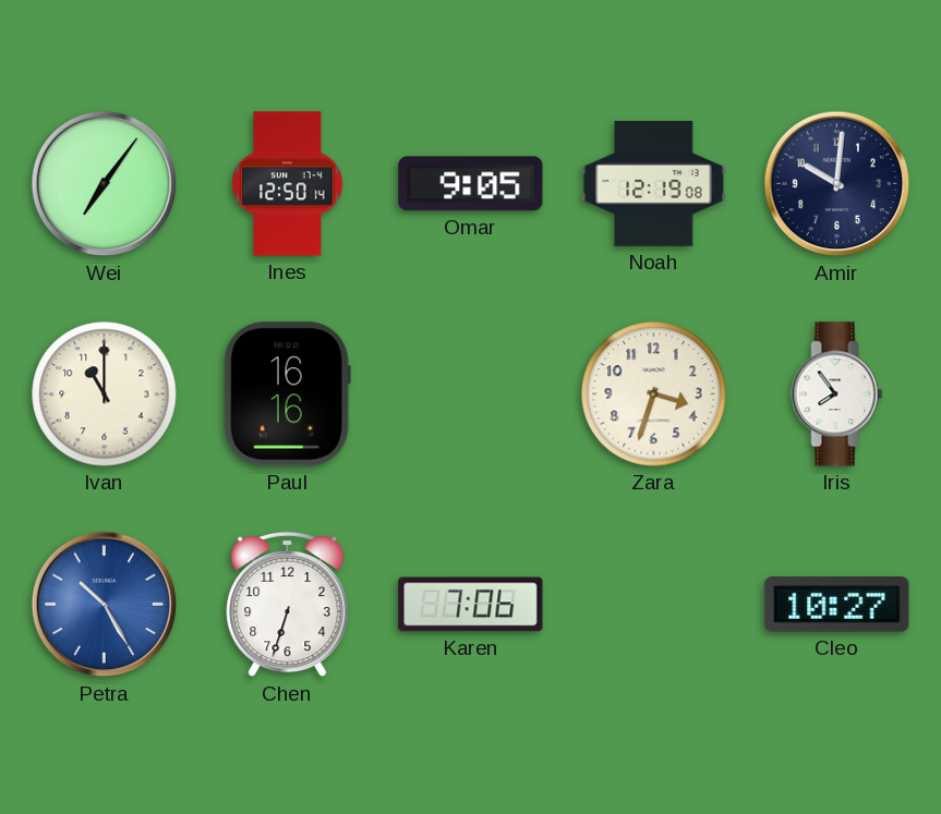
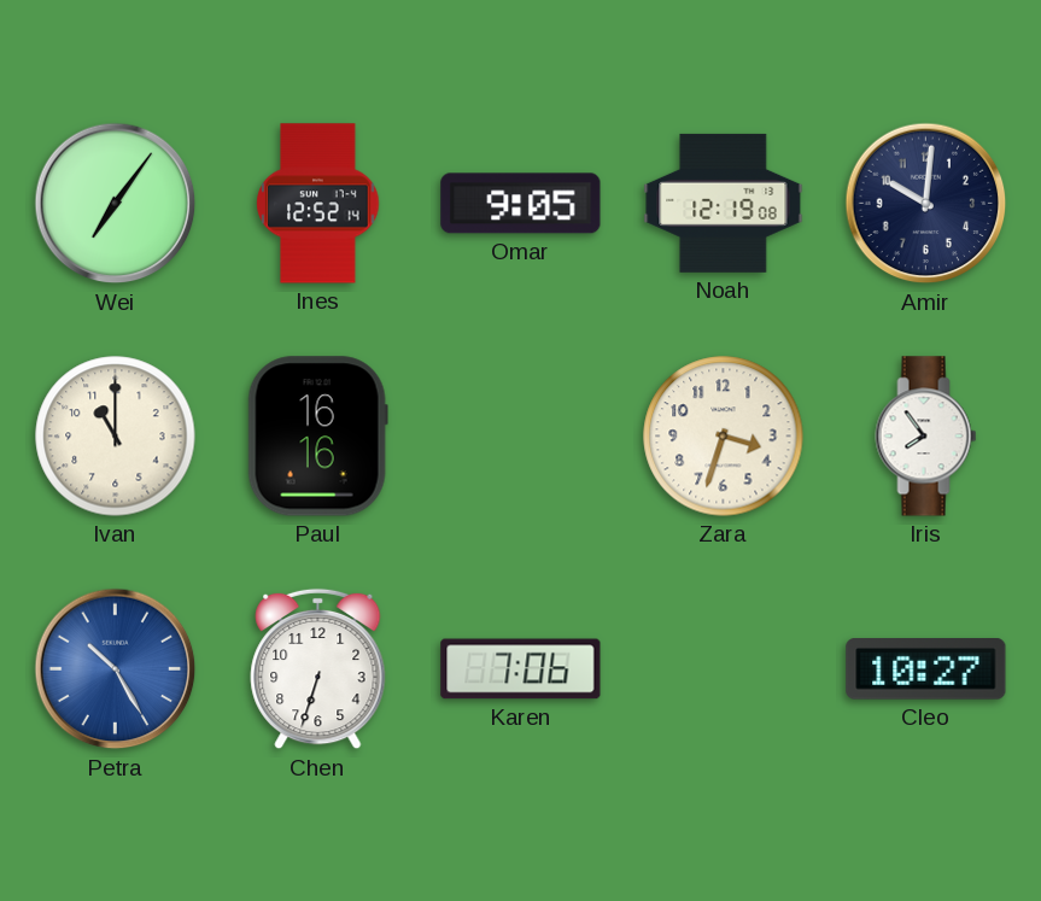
Ines: 12:50 -> 12:52
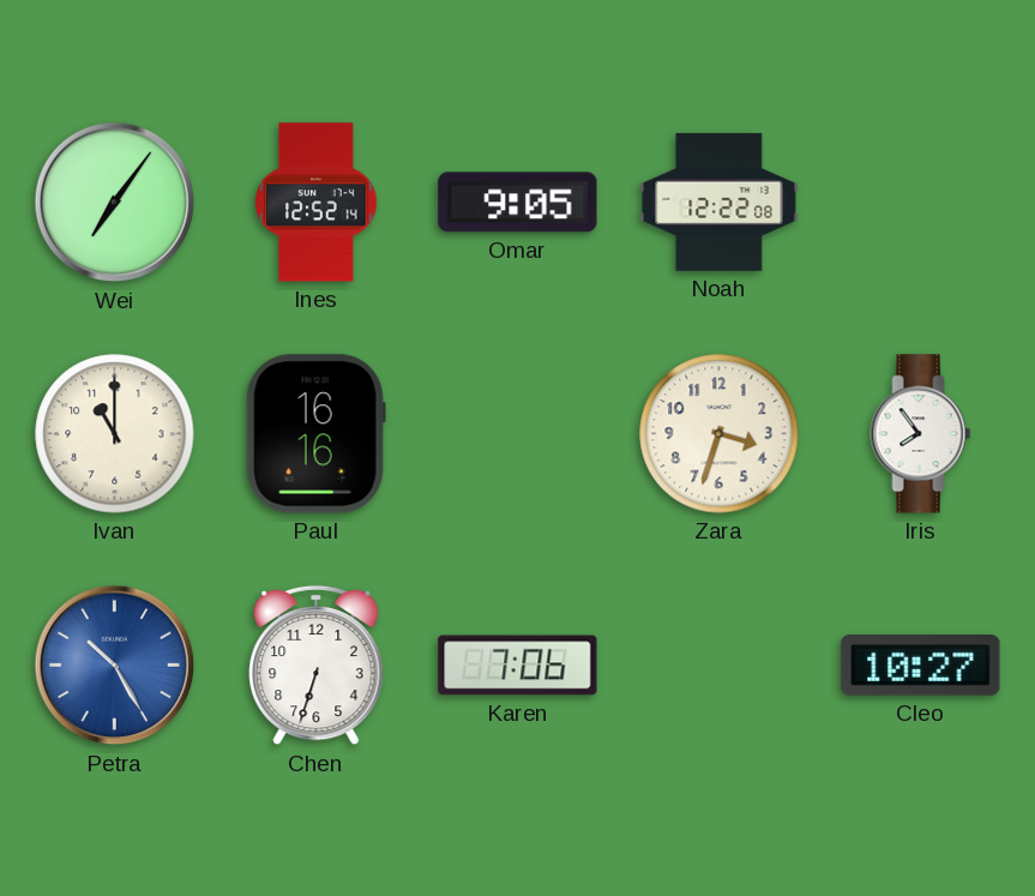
Noah: 12:19 -> 12:22
Amir: 10:01 -> none
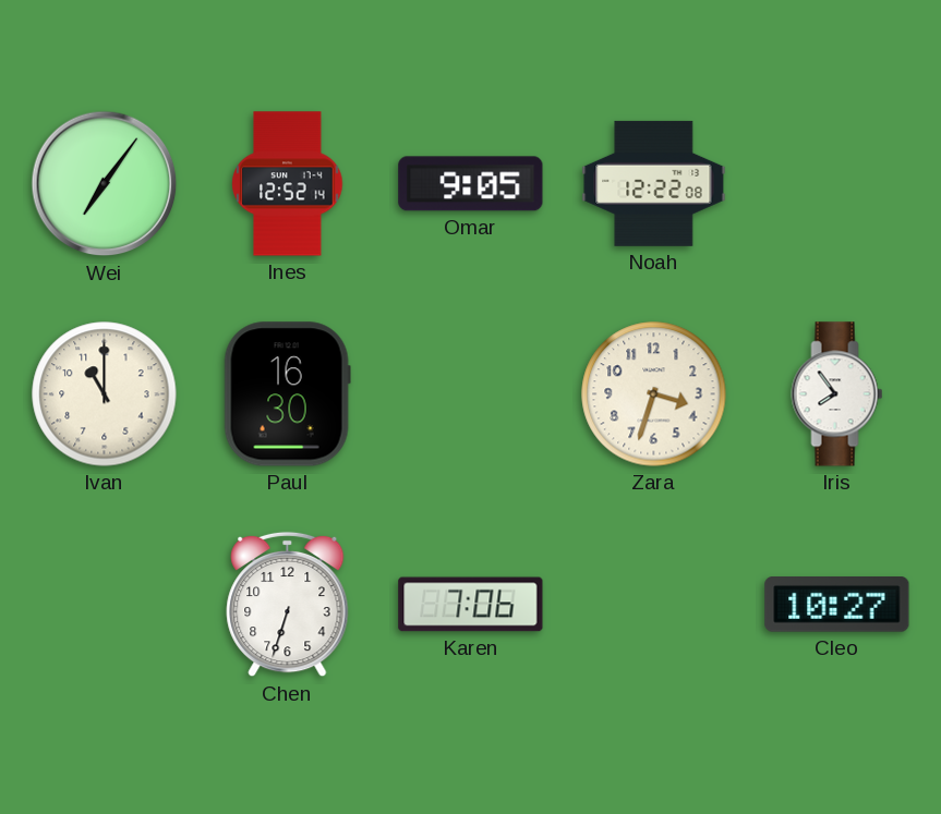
Paul: 16:16 -> 16:30
Petra: 10:25 -> none
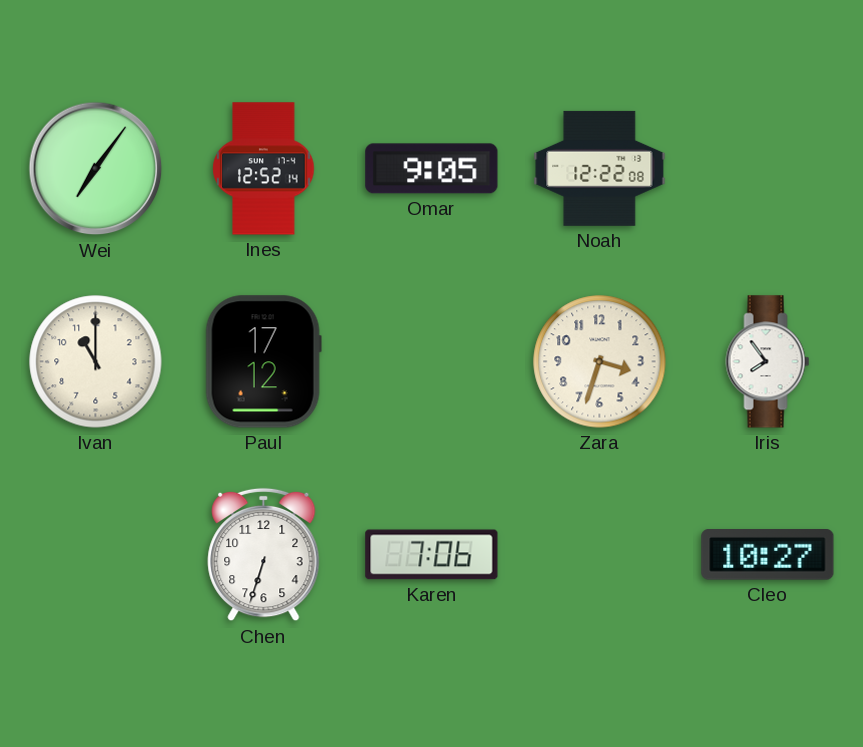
Paul: 16:30 -> 17:12
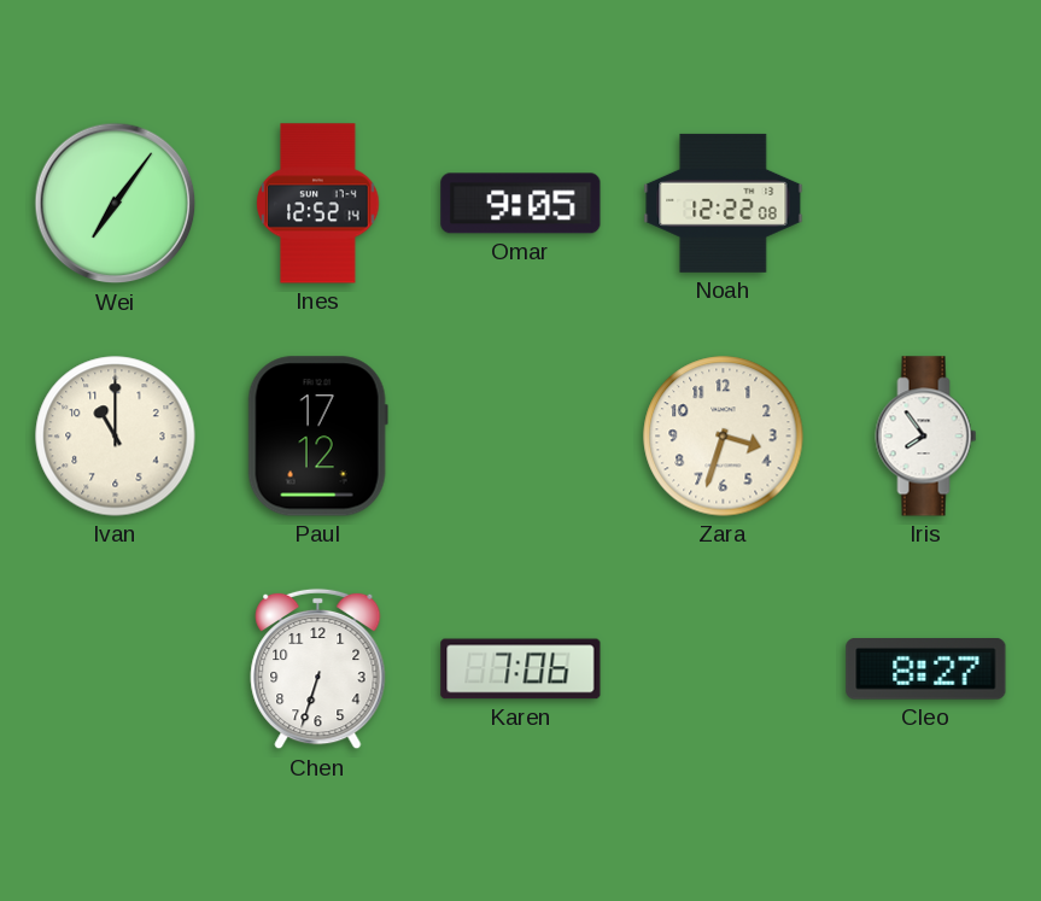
Cleo: 10:27 -> 8:27
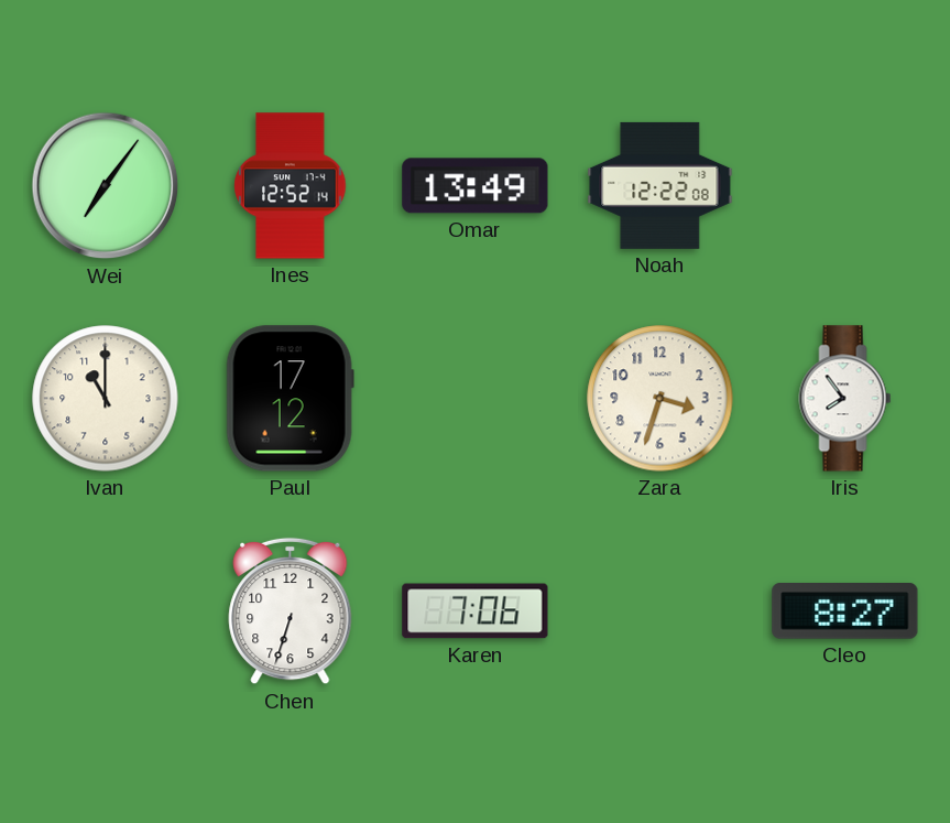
Omar: 9:05 -> 13:49
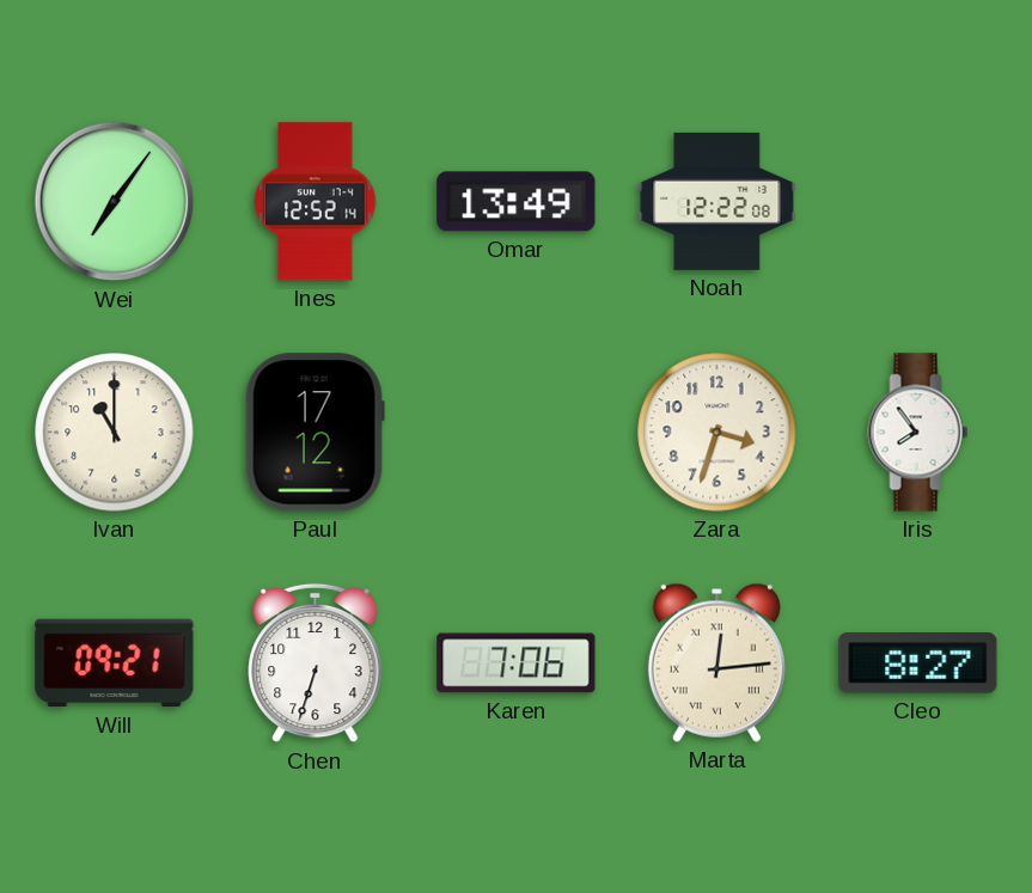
Will: none -> 09:21
Marta: none -> 12:14
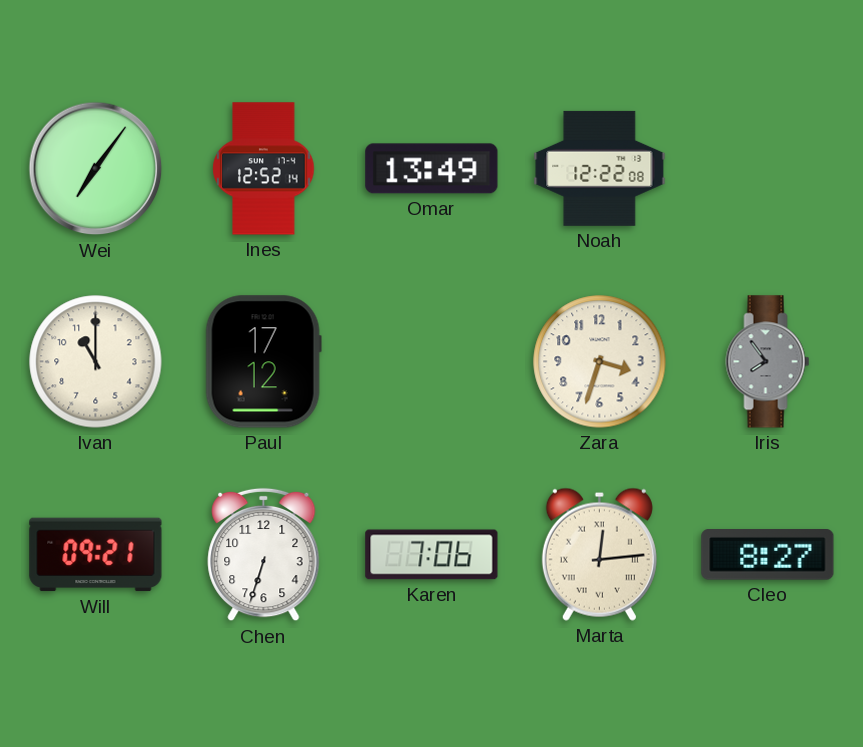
Iris dial: white -> grey
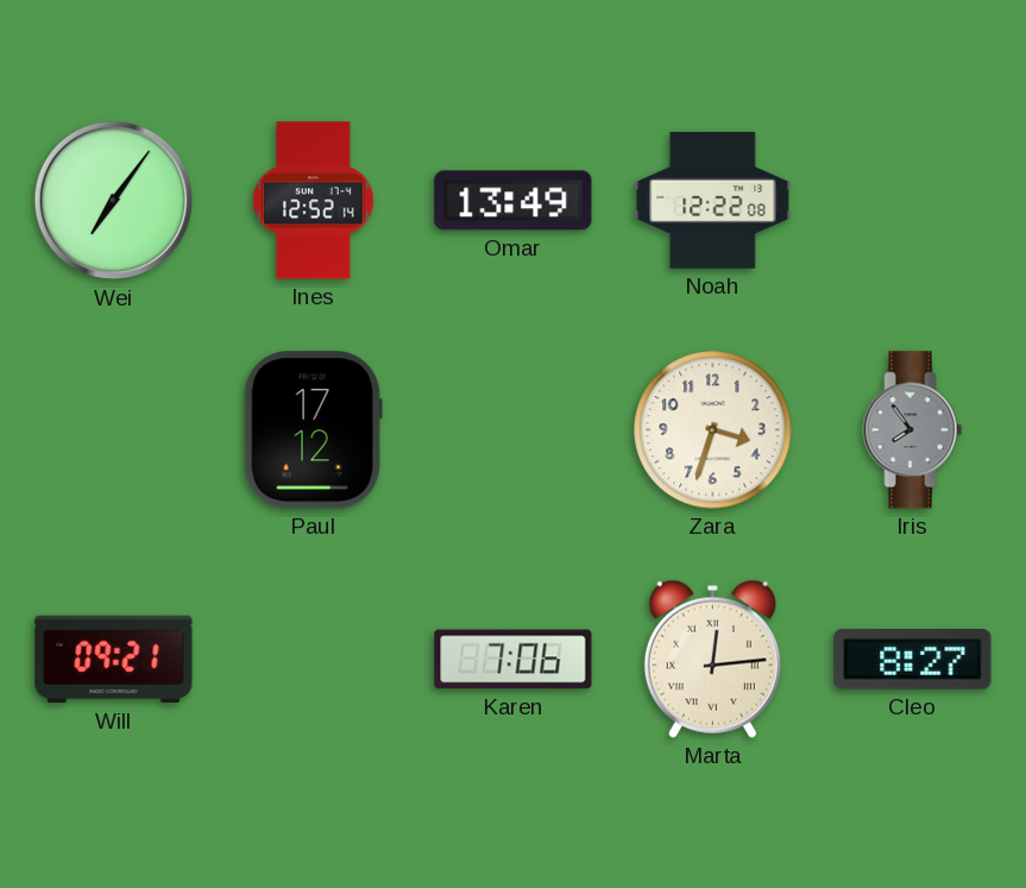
Ivan: 11:00 -> none
Chen: 6:33 -> none
